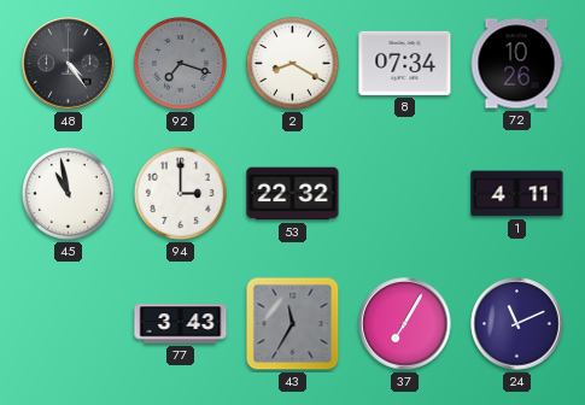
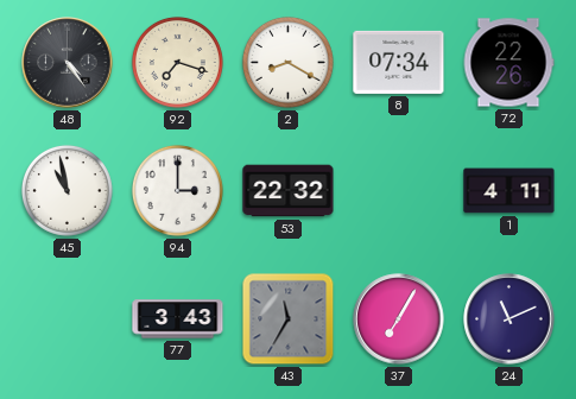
92 dial: grey -> cream
72: 10:26 -> 22:26
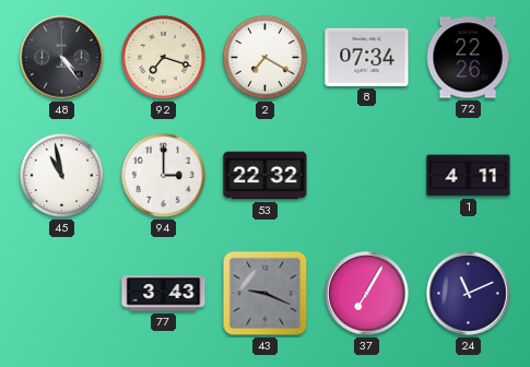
2: 8:20 -> 7:20
43: 11:35 -> 9:19
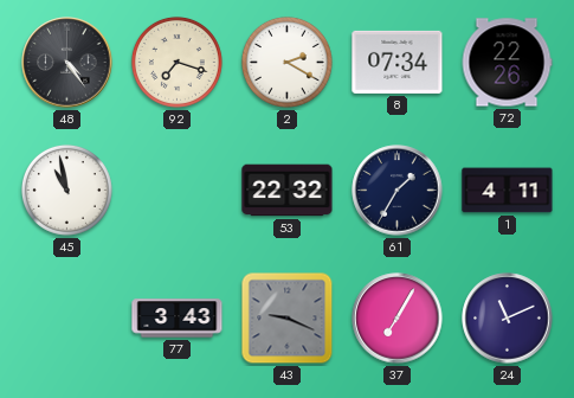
2: 7:20 -> 2:20
94: 3:00 -> none
61: none -> 1:35
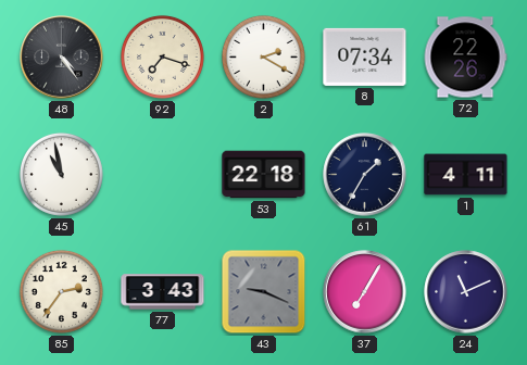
53: 22:32 -> 22:18
85: none -> 2:36
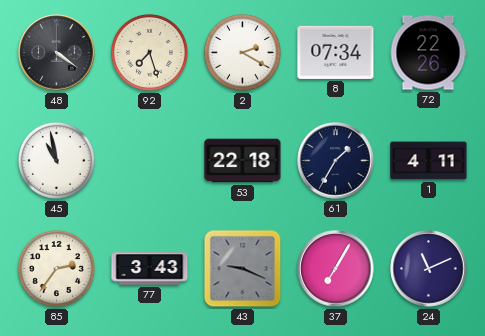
48: 4:24 -> 4:21
92: 7:18 -> 7:27
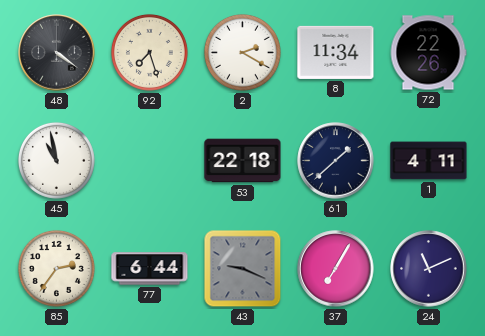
8: 07:34 -> 11:34
61: 1:35 -> 1:38
77: 3:43 -> 6:44
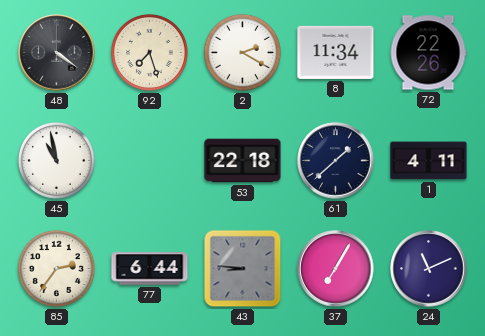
43: 9:19 -> 8:46
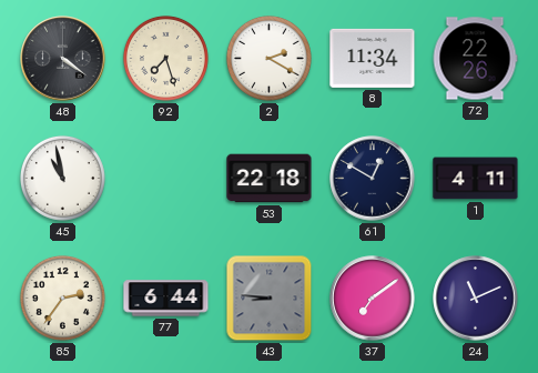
61: 1:38 -> 12:50
37: 7:05 -> 7:09
